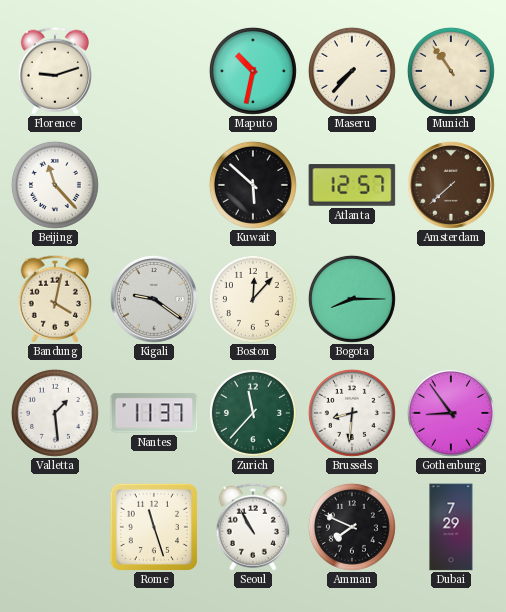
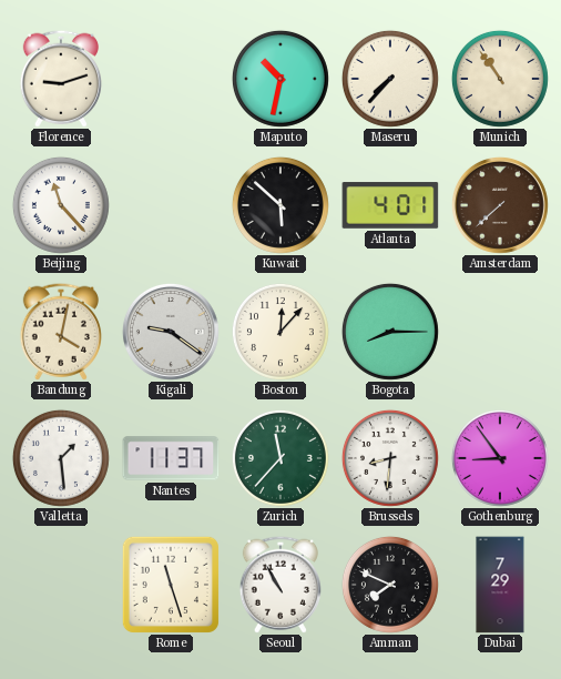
Atlanta: 12:57 -> 4:01
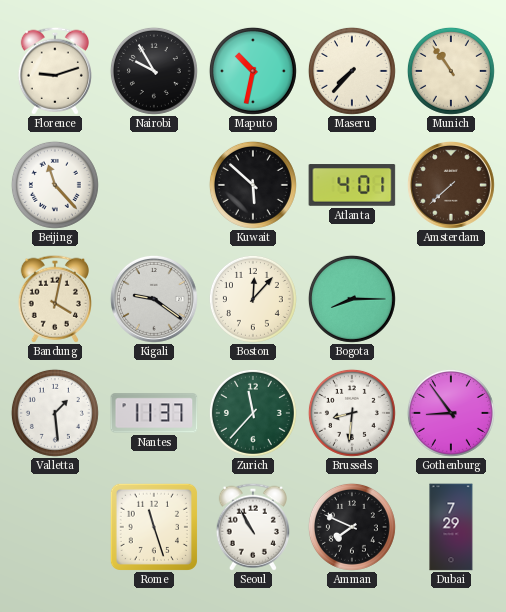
Nairobi: none -> 9:55
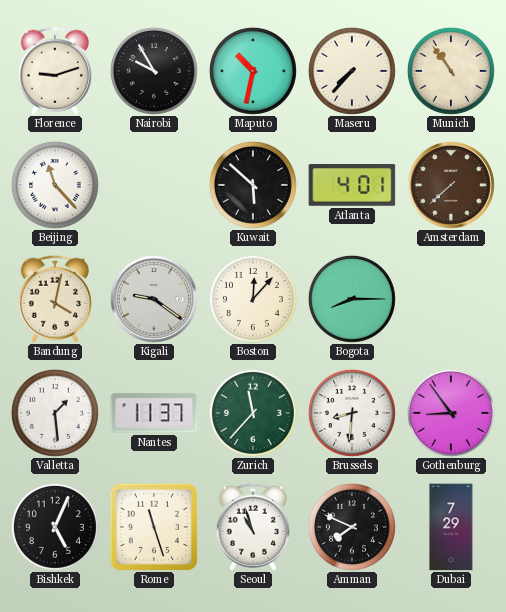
Bishkek: none -> 5:04
Seoul: 10:55 -> 10:57
